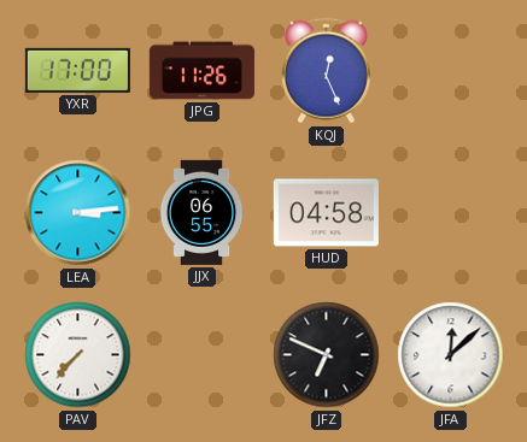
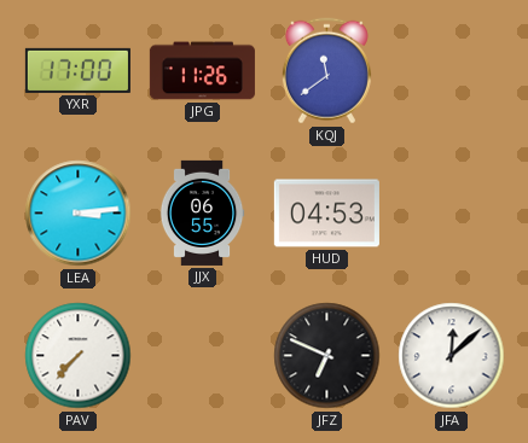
KQJ: 12:26 -> 11:39
HUD: 04:58 -> 04:53
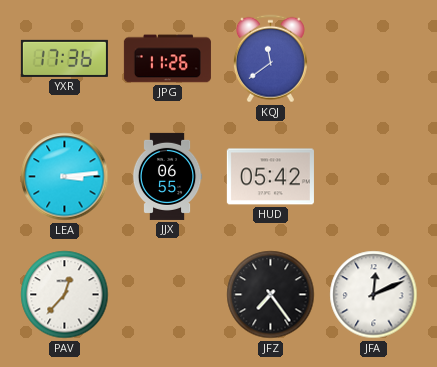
YXR: 17:00 -> 17:36
HUD: 04:53 -> 05:42
PAV: 7:37 -> 12:37
JFZ: 6:49 -> 7:24
JFA: 12:08 -> 12:11
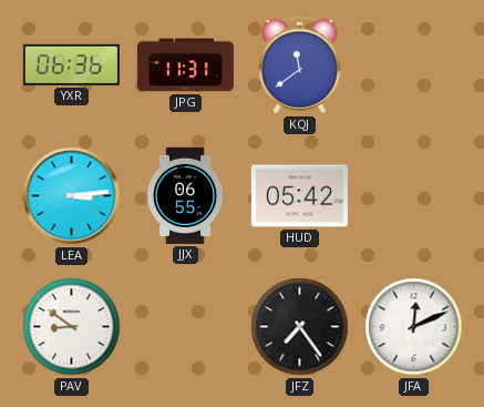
YXR: 17:36 -> 06:36
JPG: 11:26 -> 11:31
PAV: 12:37 -> 8:51
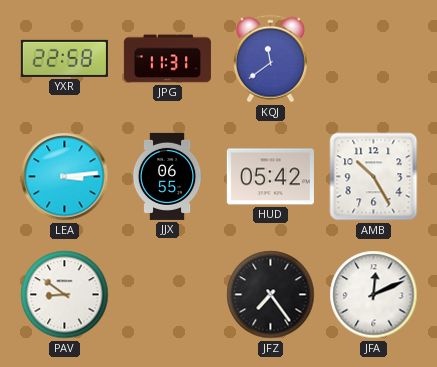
YXR: 06:36 -> 22:58
AMB: none -> 10:25
